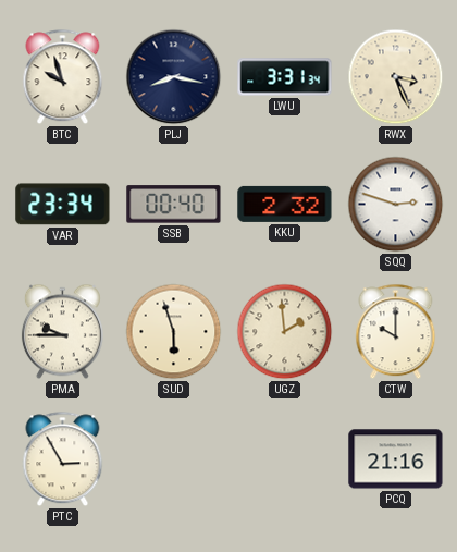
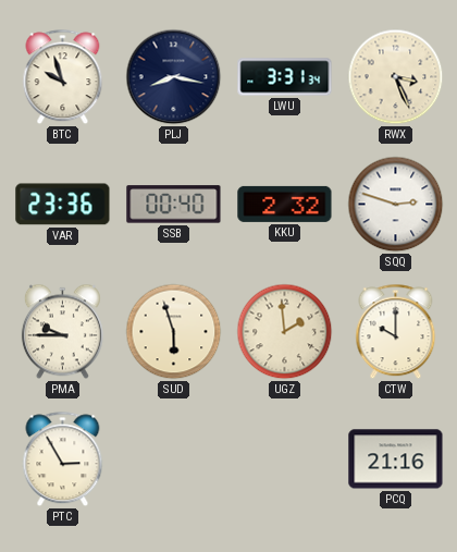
VAR: 23:34 -> 23:36
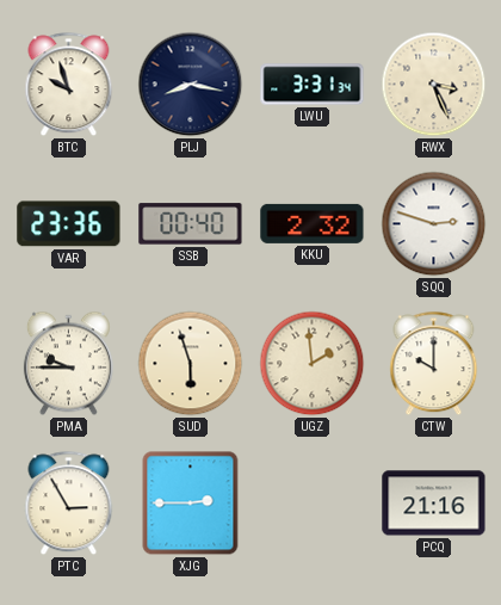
XJG: none -> 2:45
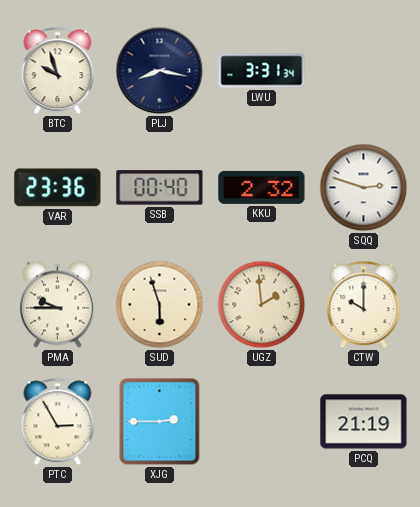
RWX: 3:26 -> none
PCQ: 21:16 -> 21:19
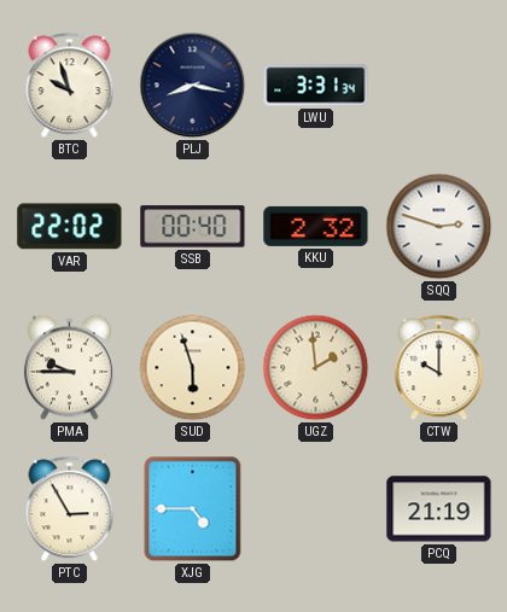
VAR: 23:36 -> 22:02
XJG: 2:45 -> 4:45
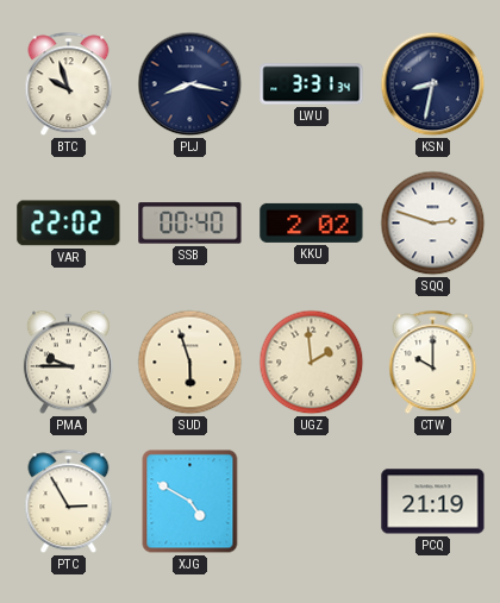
KSN: none -> 8:32
KKU: 2:32 -> 2:02
XJG: 4:45 -> 4:50
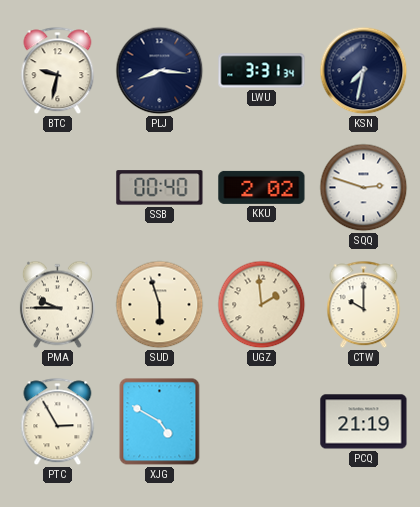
BTC: 9:57 -> 9:32
PLJ: 8:17 -> 8:16
KSN: 8:32 -> 7:32
VAR: 22:02 -> none
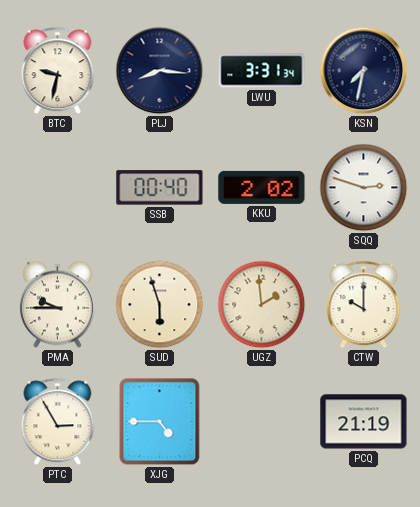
XJG: 4:50 -> 4:45
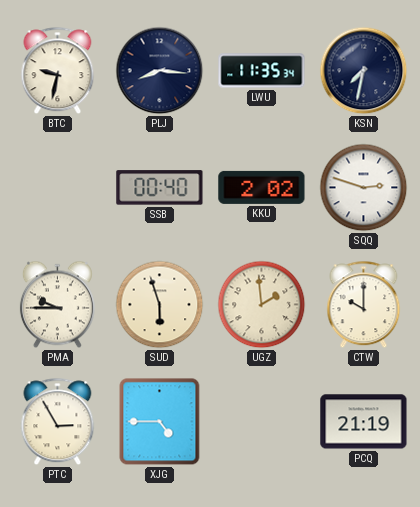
LWU: 3:31 -> 11:35
